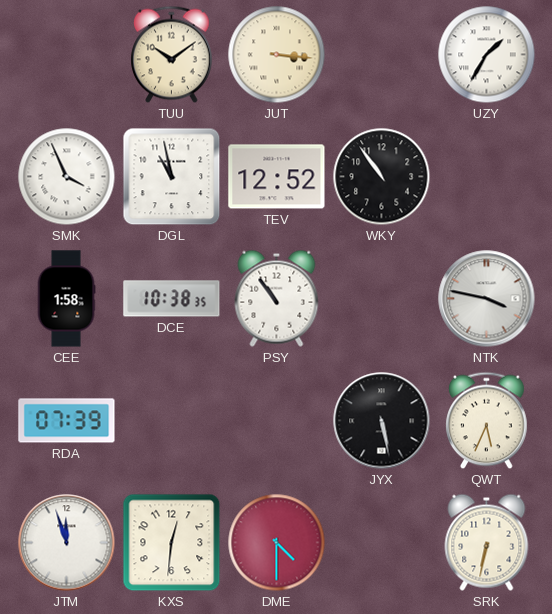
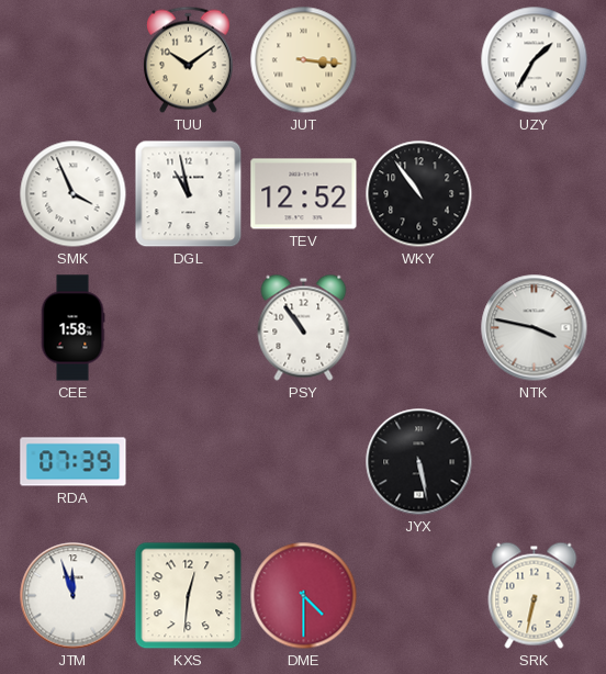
DCE: 10:38 -> none
QWT: 5:34 -> none
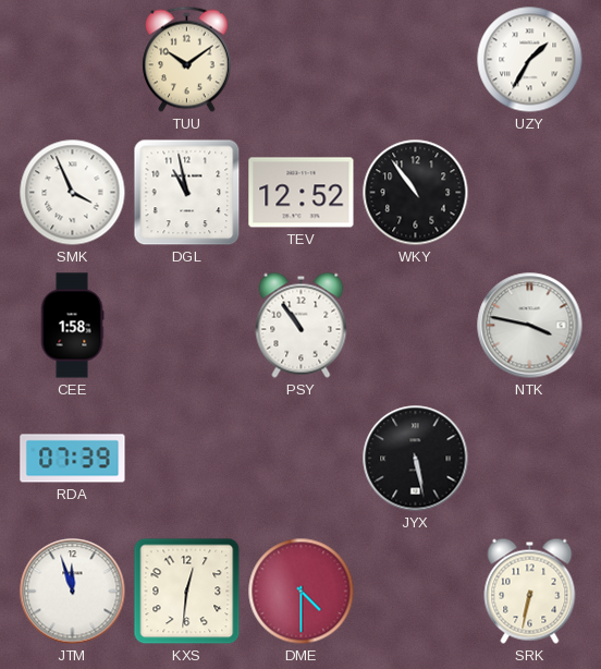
JUT: 3:16 -> none
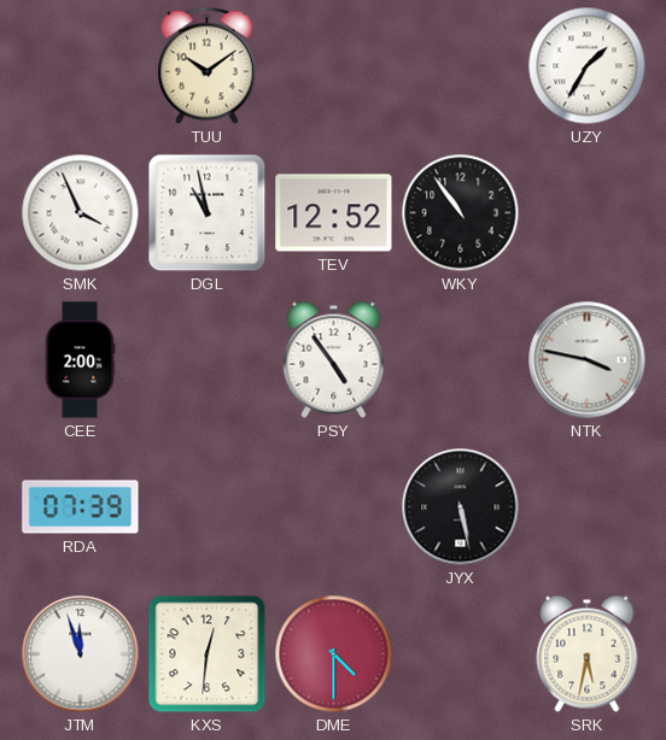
CEE: 1:58 -> 2:00
PSY: 10:54 -> 4:54
SRK: 6:32 -> 5:32
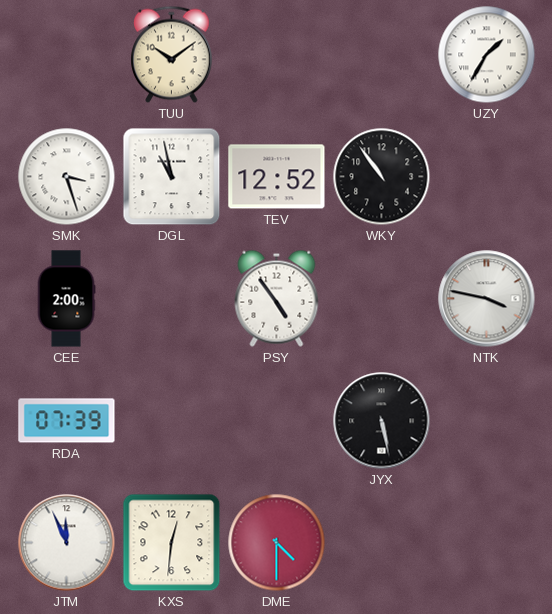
SMK: 3:56 -> 3:27
JTM: 11:57 -> 11:56
SRK: 5:32 -> none
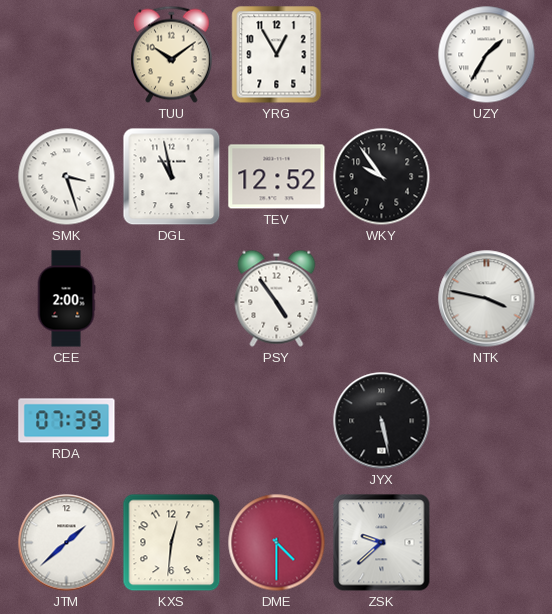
YRG: none -> 12:55
WKY: 10:54 -> 9:54
JTM: 11:56 -> 1:38
ZSK: none -> 9:38
